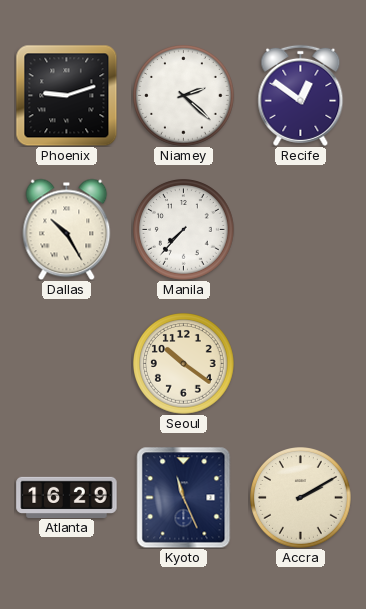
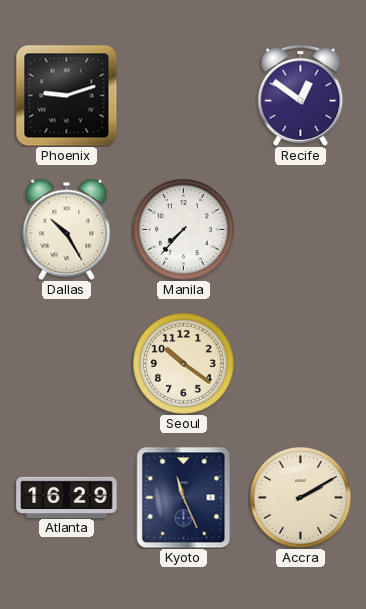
Niamey: 2:22 -> none
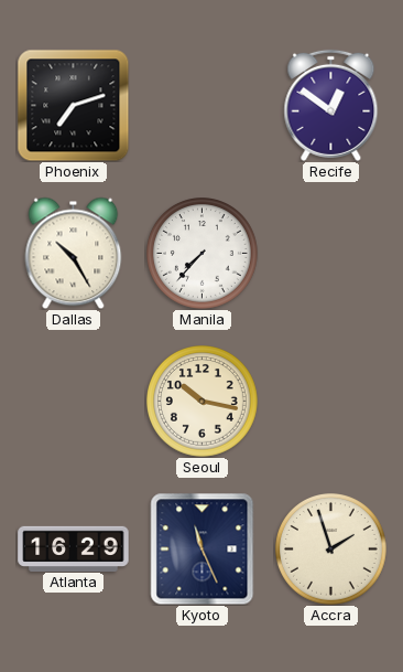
Phoenix: 9:12 -> 7:12
Seoul: 10:21 -> 10:17
Accra: 2:10 -> 1:57
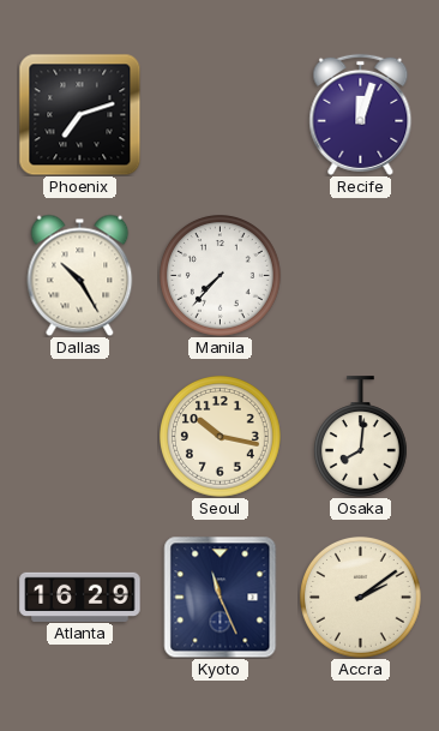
Recife: 12:51 -> 12:03
Osaka: none -> 8:01
Accra: 1:57 -> 2:09
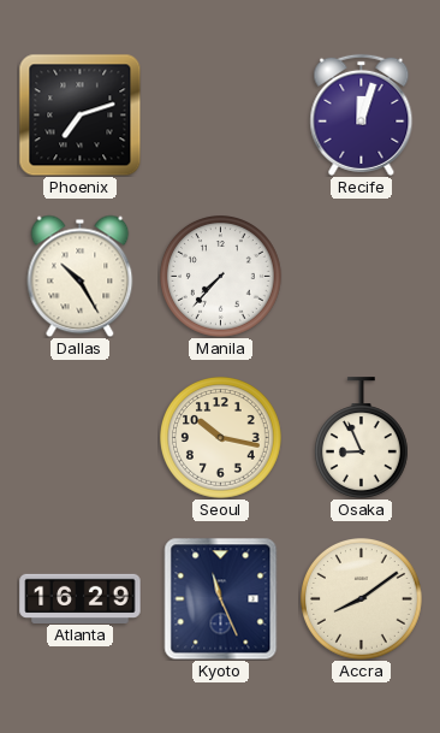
Osaka: 8:01 -> 8:56
Accra: 2:09 -> 8:09
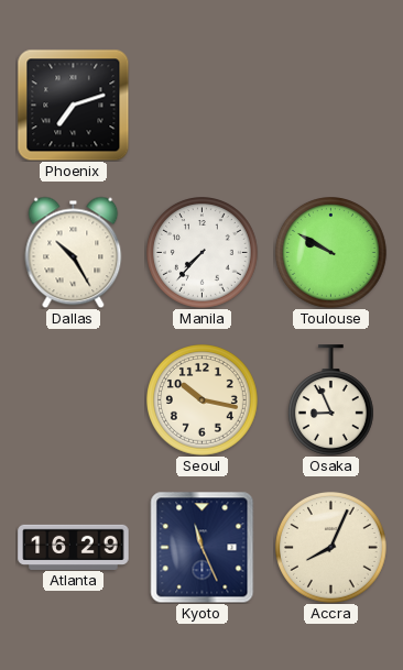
Recife: 12:03 -> none
Toulouse: none -> 9:50
Accra: 8:09 -> 8:04
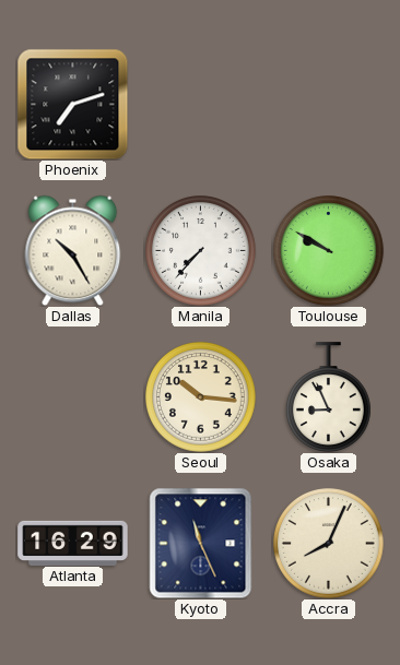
Seoul: 10:17 -> 10:16
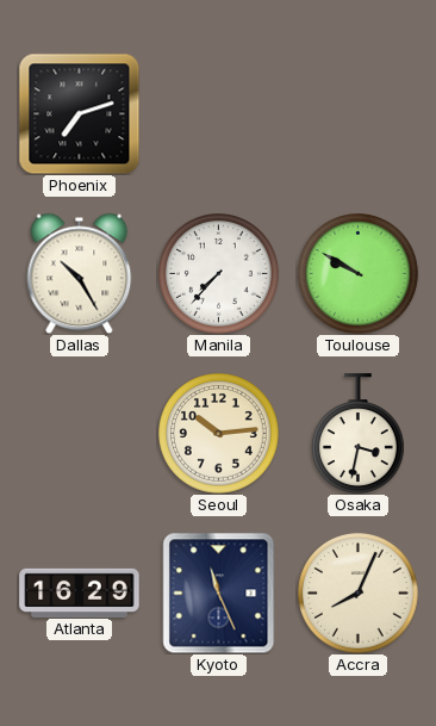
Seoul: 10:16 -> 10:14
Osaka: 8:56 -> 3:32
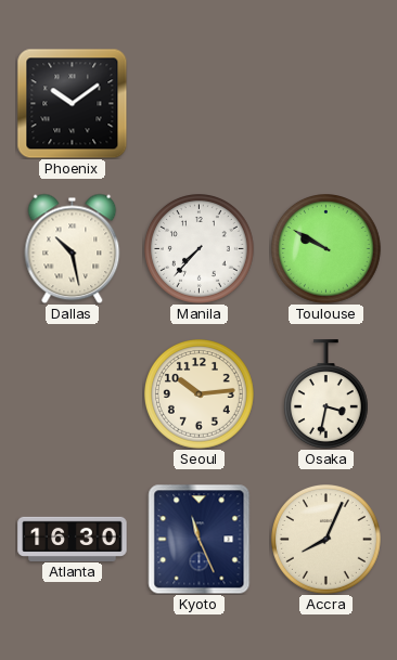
Phoenix: 7:12 -> 10:09
Dallas: 10:25 -> 10:28
Atlanta: 16:29 -> 16:30
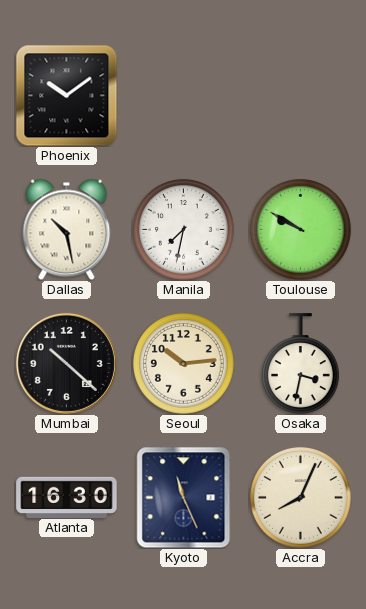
Manila: 7:37 -> 7:32
Mumbai: none -> 10:22
